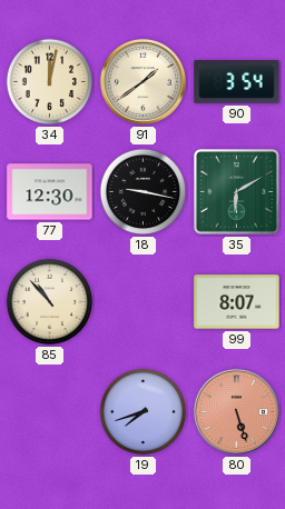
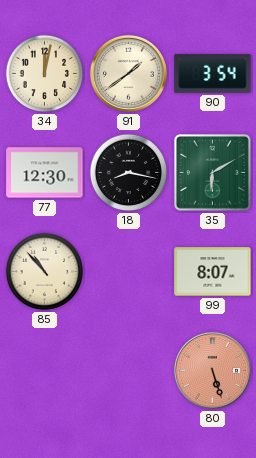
18: 9:17 -> 8:17
19: 7:42 -> none
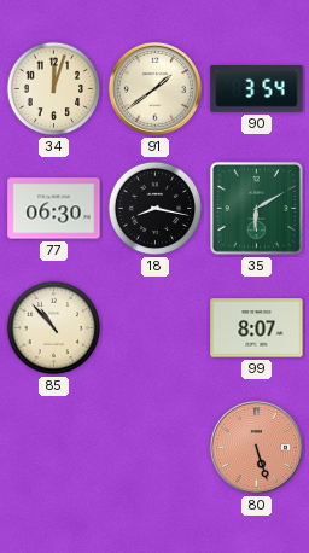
34: 12:02 -> 12:03
77: 12:30 -> 06:30
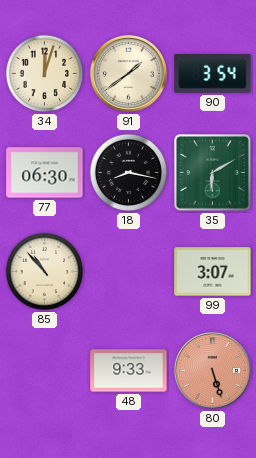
99: 8:07 -> 3:07
48: none -> 9:33
